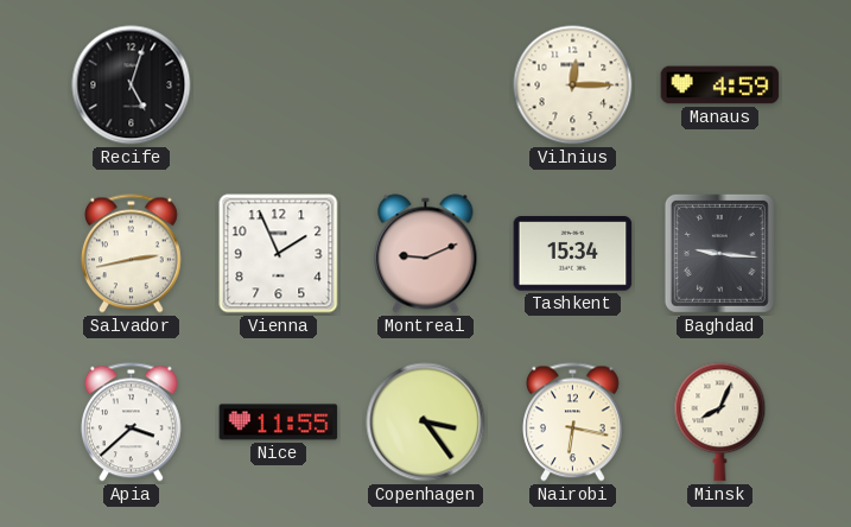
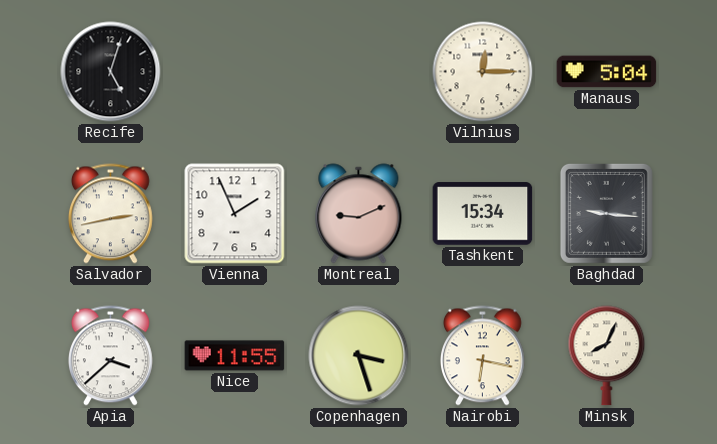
Manaus: 4:59 -> 5:04
Copenhagen: 3:24 -> 3:27
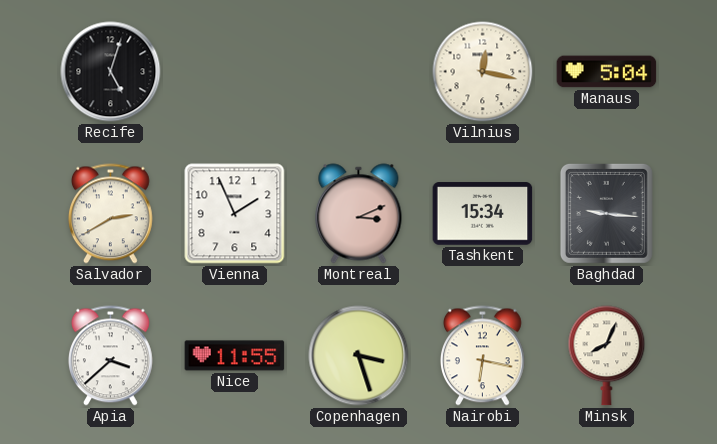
Vilnius: 12:15 -> 12:17
Salvador: 2:43 -> 2:40
Montreal: 9:11 -> 3:11
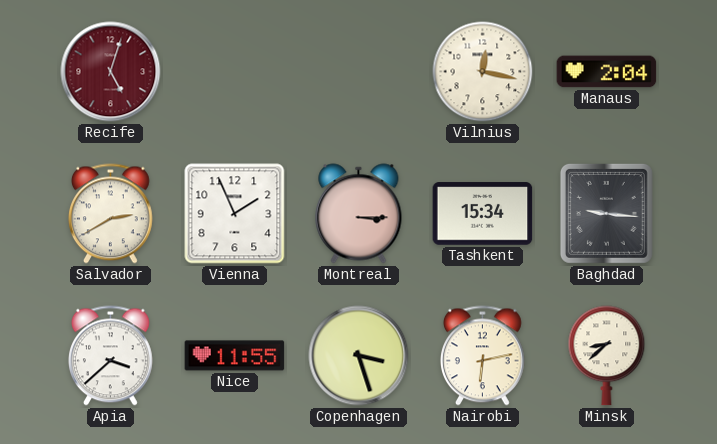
Recife dial: black -> burgundy
Manaus: 5:04 -> 2:04
Montreal: 3:11 -> 3:15
Nairobi: 6:17 -> 6:13
Minsk: 8:04 -> 8:38
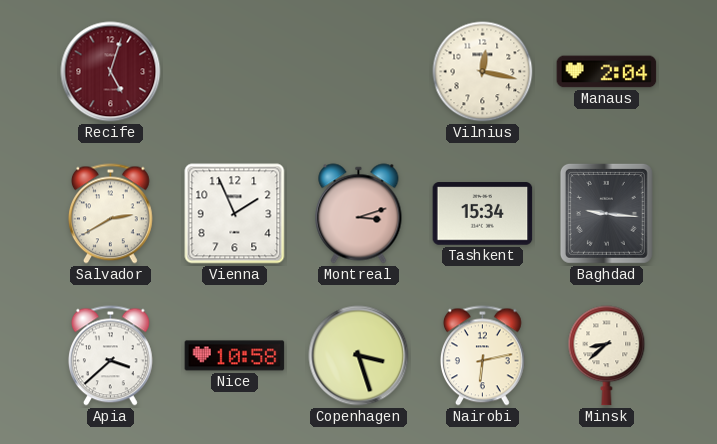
Montreal: 3:15 -> 3:12
Nice: 11:55 -> 10:58
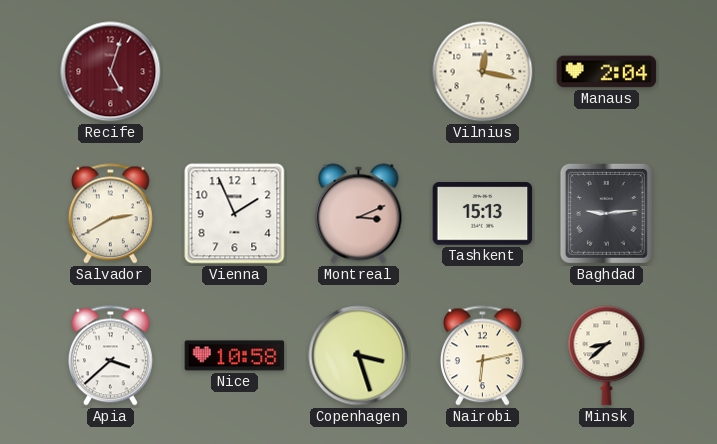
Montreal: 3:12 -> 3:11
Tashkent: 15:34 -> 15:13
Baghdad: 9:16 -> 9:14
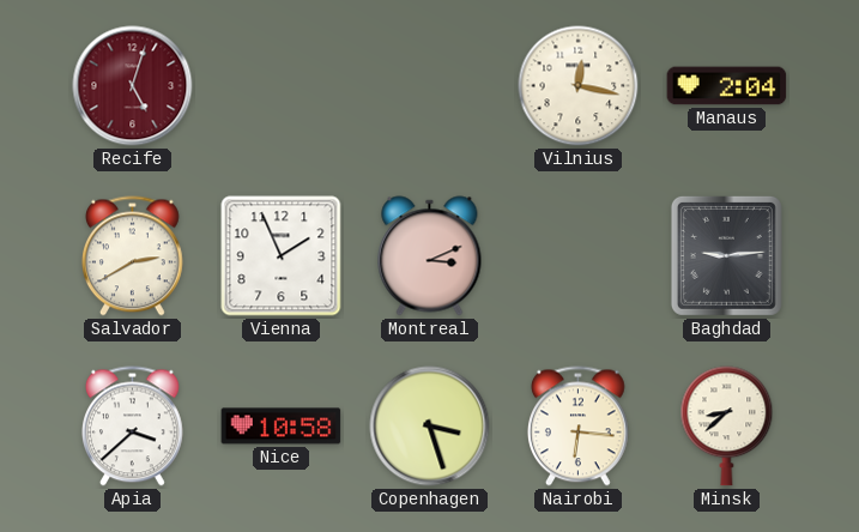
Tashkent: 15:13 -> none
Nairobi: 6:13 -> 6:16
